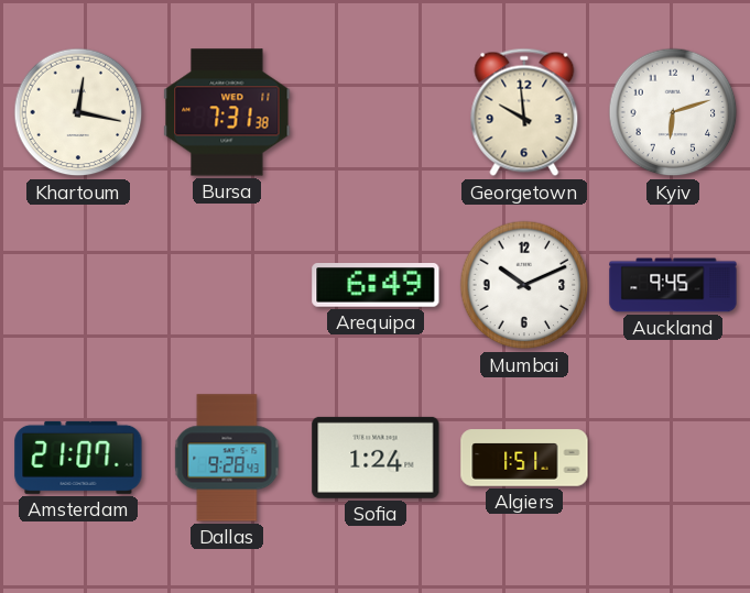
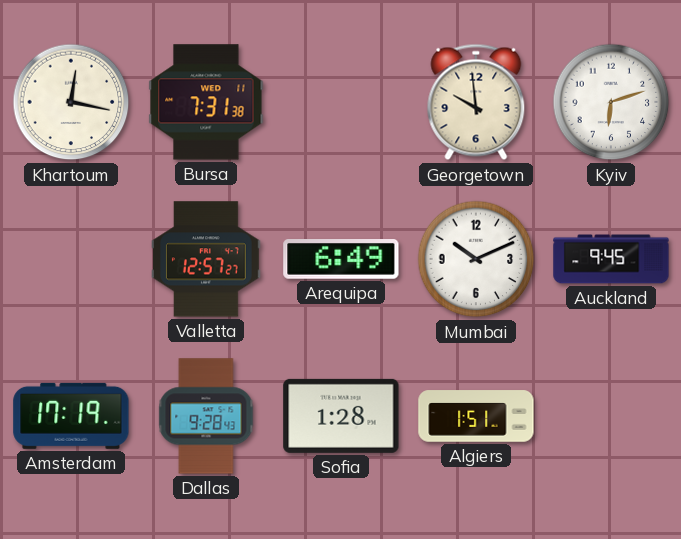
Valletta: none -> 12:57
Amsterdam: 21:07 -> 17:19
Sofia: 1:24 -> 1:28
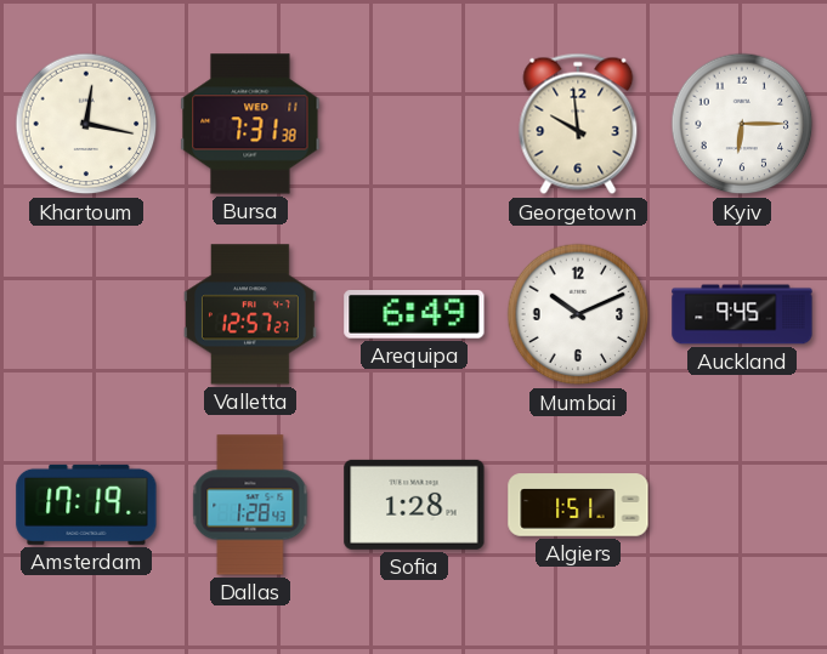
Kyiv: 6:12 -> 6:15
Dallas: 9:28 -> 1:28
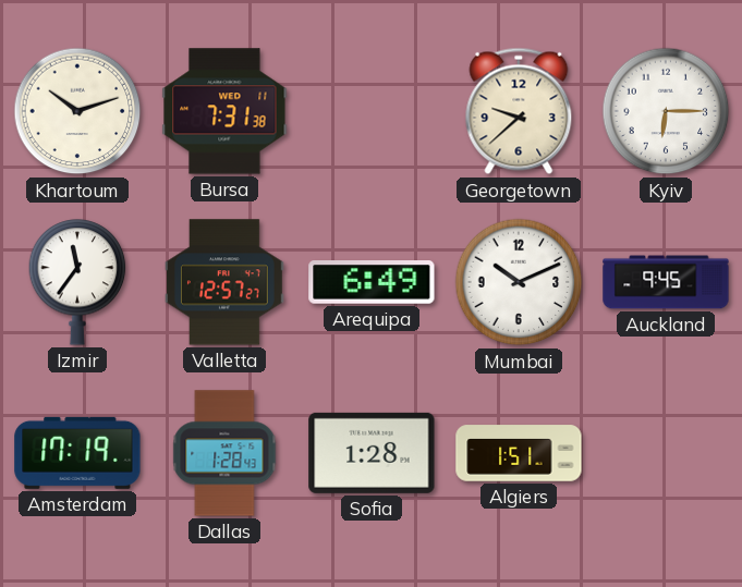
Khartoum: 12:17 -> 10:12
Georgetown: 9:59 -> 9:38
Izmir: none -> 11:36
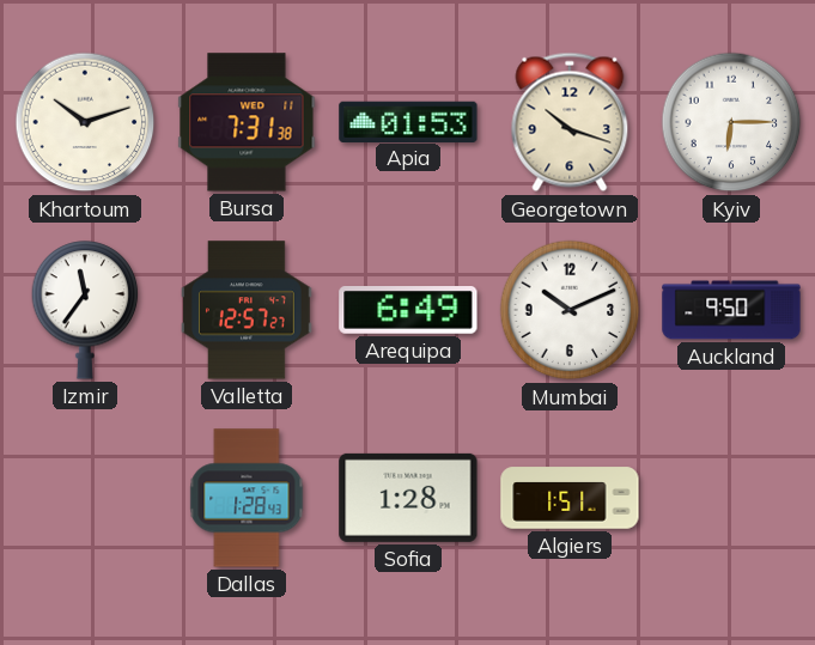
Apia: none -> 01:53
Georgetown: 9:38 -> 10:18
Auckland: 9:45 -> 9:50
Amsterdam: 17:19 -> none
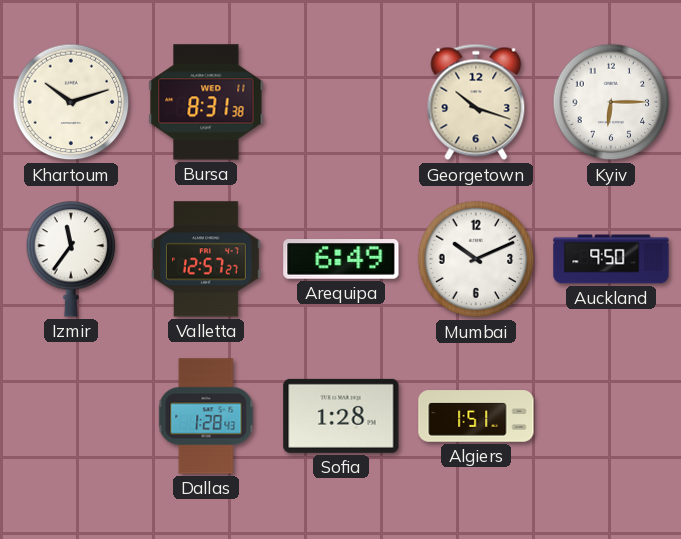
Bursa: 7:31 -> 8:31
Apia: 01:53 -> none
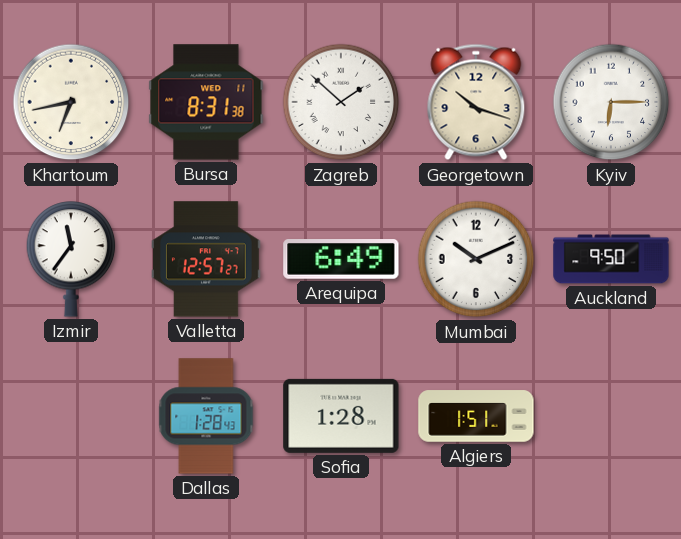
Khartoum: 10:12 -> 6:43
Zagreb: none -> 1:52
